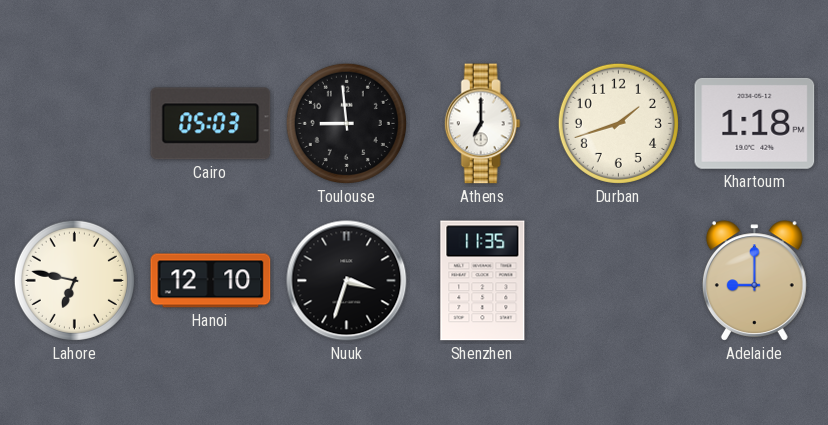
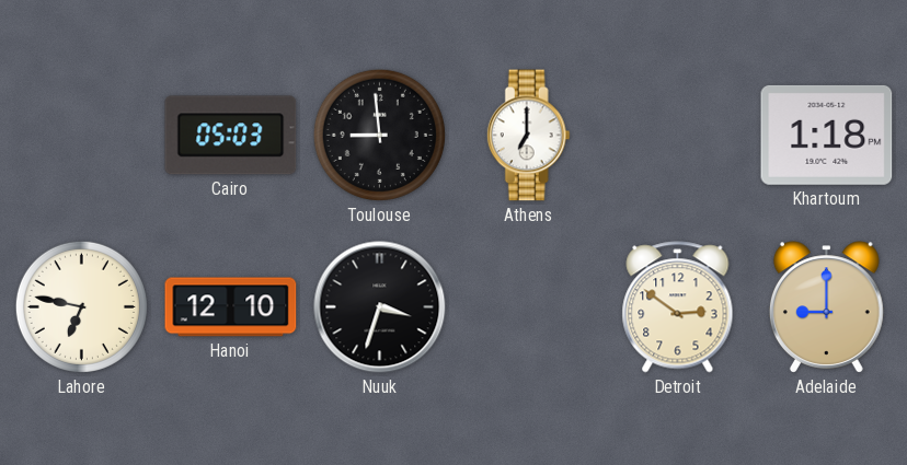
Durban: 1:42 -> none
Shenzhen: 11:35 -> none
Detroit: none -> 2:51
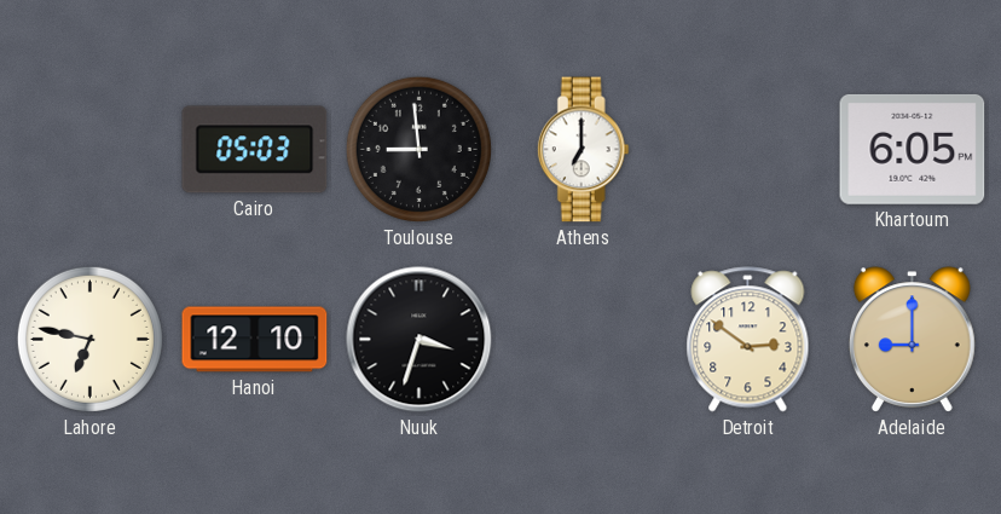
Khartoum: 1:18 -> 6:05
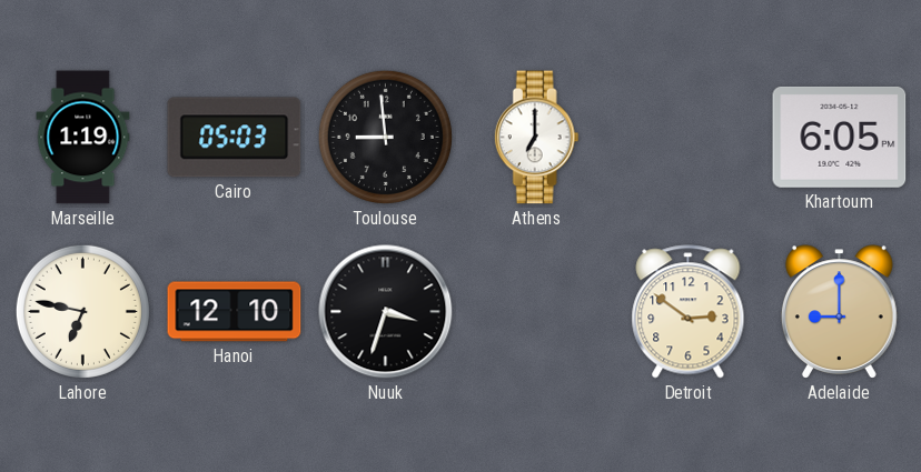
Marseille: none -> 1:19
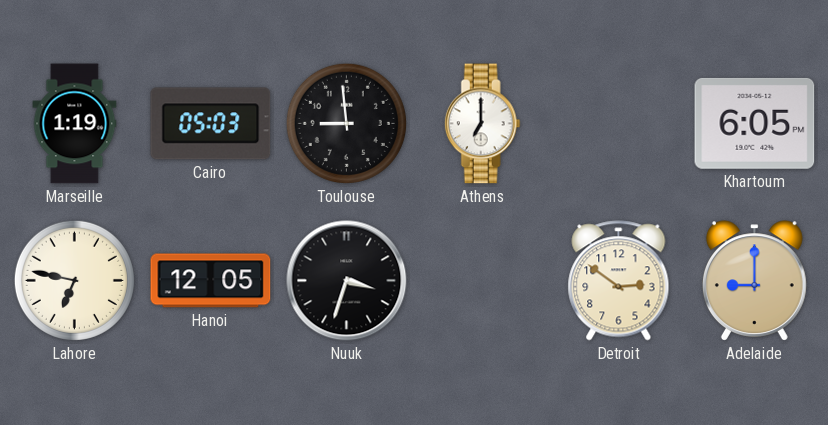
Hanoi: 12:10 -> 12:05
